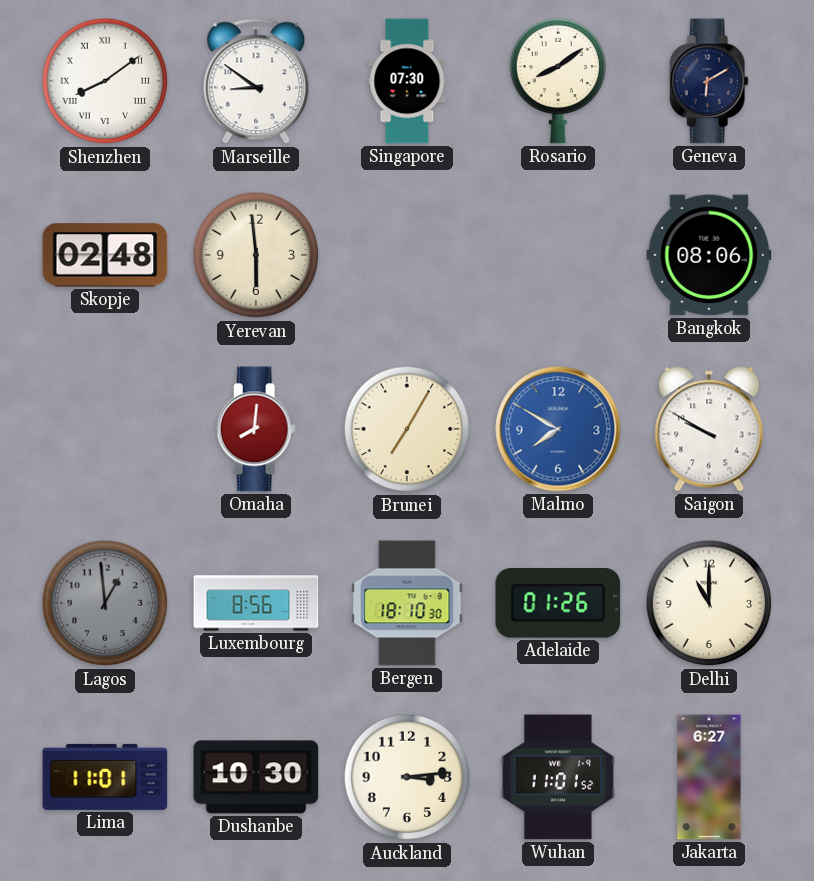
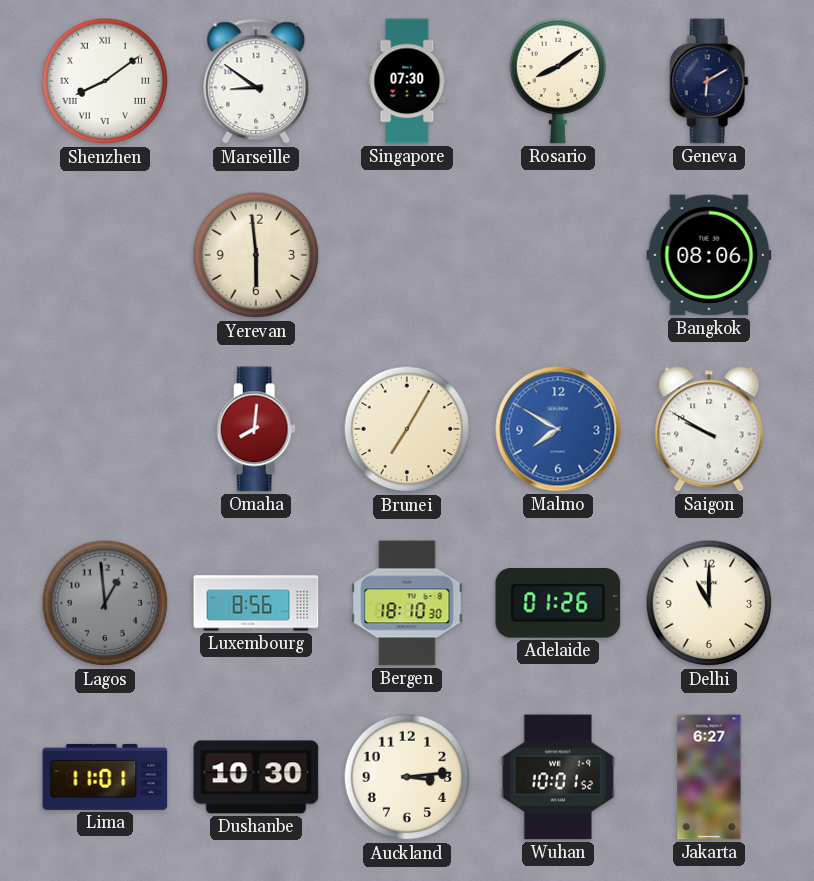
Skopje: 02:48 -> none
Wuhan: 11:01 -> 10:01
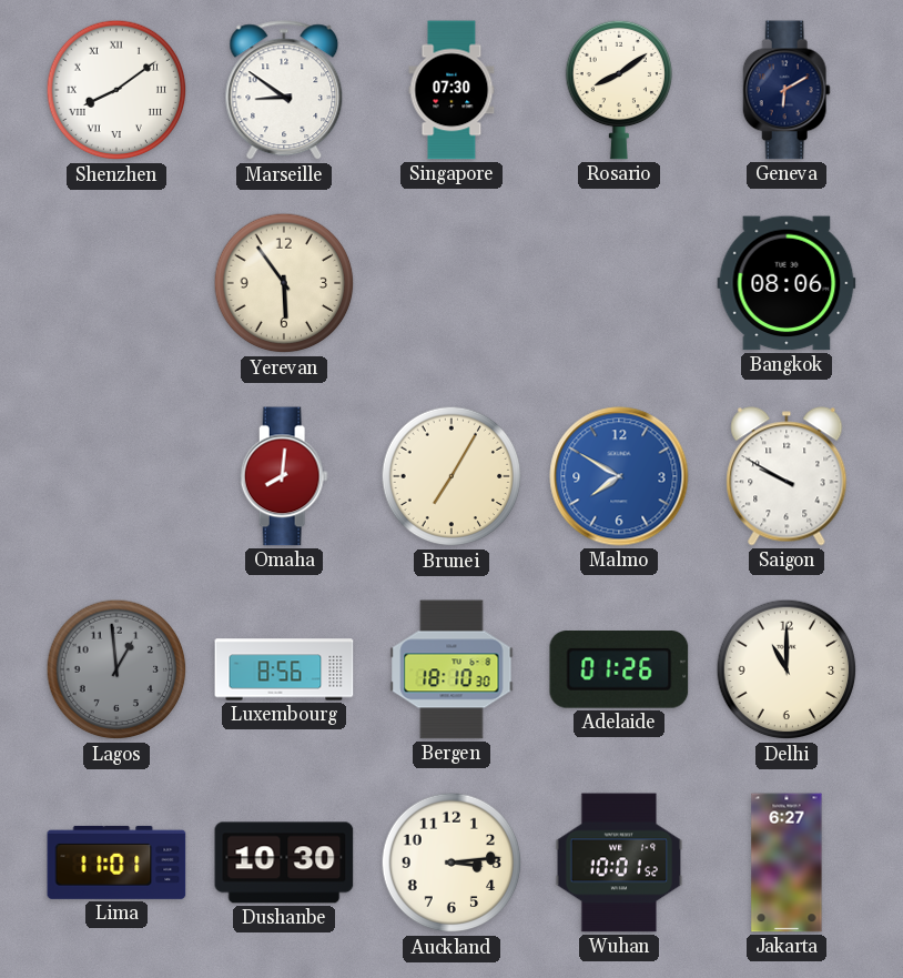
Yerevan: 5:59 -> 5:54
